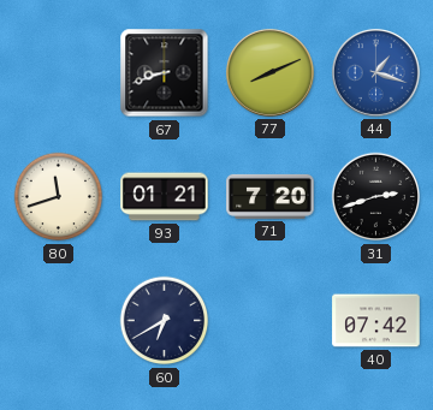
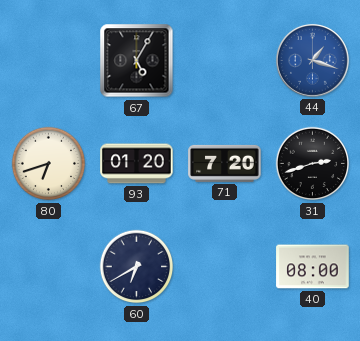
67: 8:42 -> 5:05
77: 8:11 -> none
80: 11:42 -> 6:42
93: 01:21 -> 01:20
40: 07:42 -> 08:00
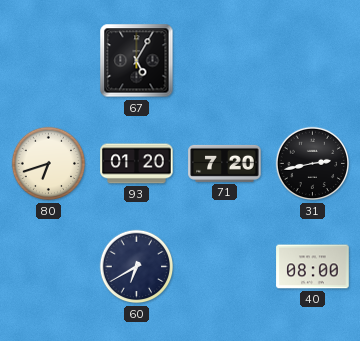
44: 1:18 -> none
31: 2:42 -> 2:43
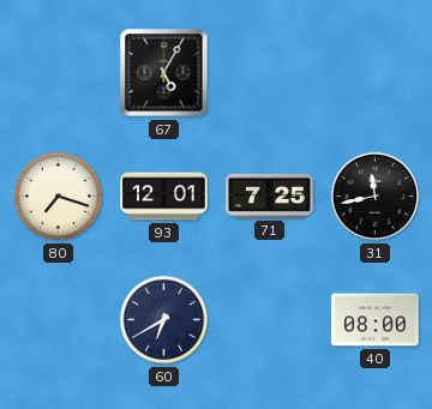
80: 6:42 -> 7:18
93: 01:20 -> 12:01
71: 7:20 -> 7:25
31: 2:43 -> 11:43
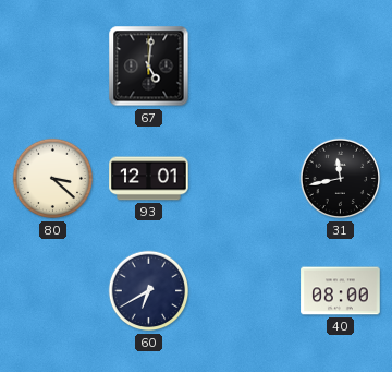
67: 5:05 -> 5:01
80: 7:18 -> 3:22
71: 7:25 -> none
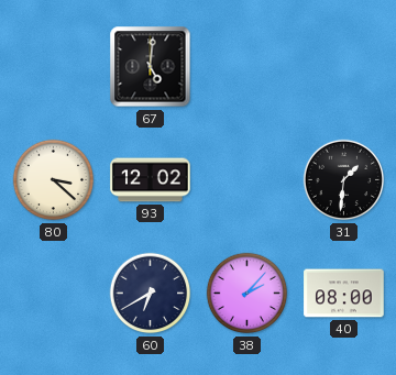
93: 12:01 -> 12:02
31: 11:43 -> 1:31
38: none -> 2:07
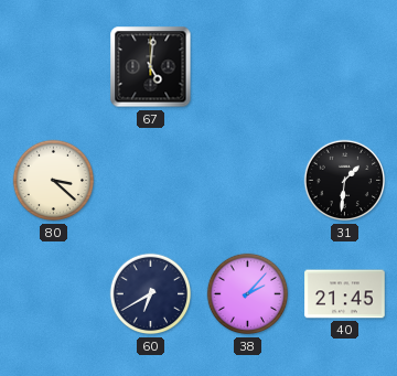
93: 12:02 -> none
40: 08:00 -> 21:45
